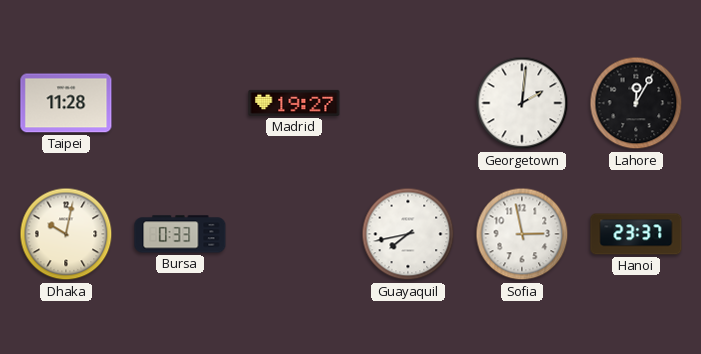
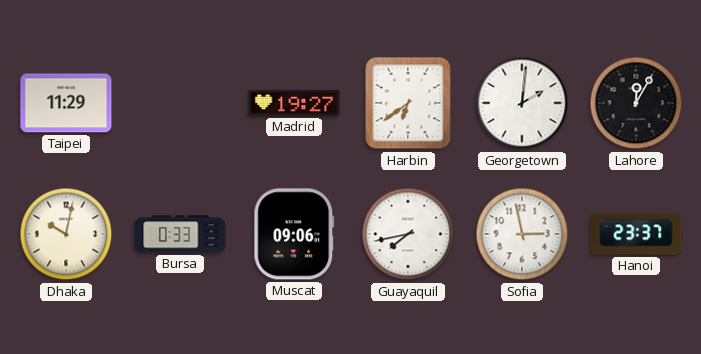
Taipei: 11:28 -> 11:29
Harbin: none -> 6:39
Muscat: none -> 09:06
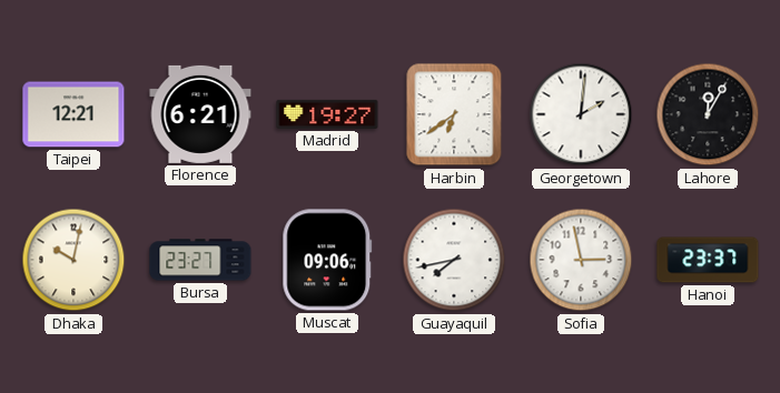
Taipei: 11:29 -> 12:21
Florence: none -> 6:21
Bursa: 0:33 -> 23:27
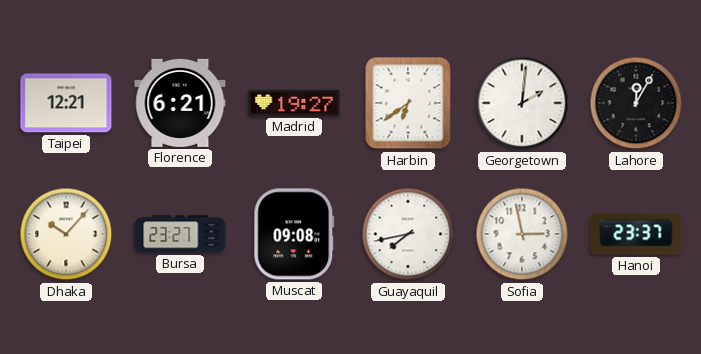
Dhaka: 10:02 -> 10:07
Muscat: 09:06 -> 09:08
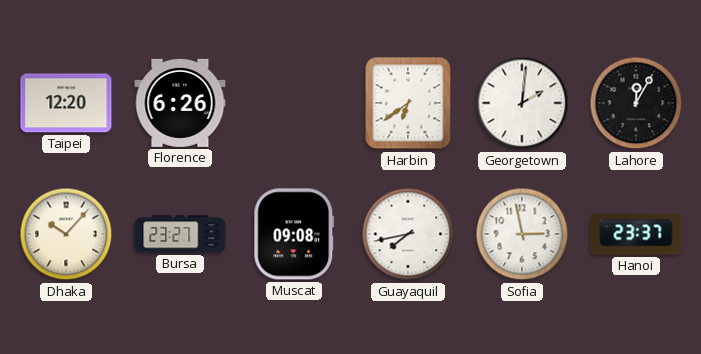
Taipei: 12:21 -> 12:20
Florence: 6:21 -> 6:26
Madrid: 19:27 -> none
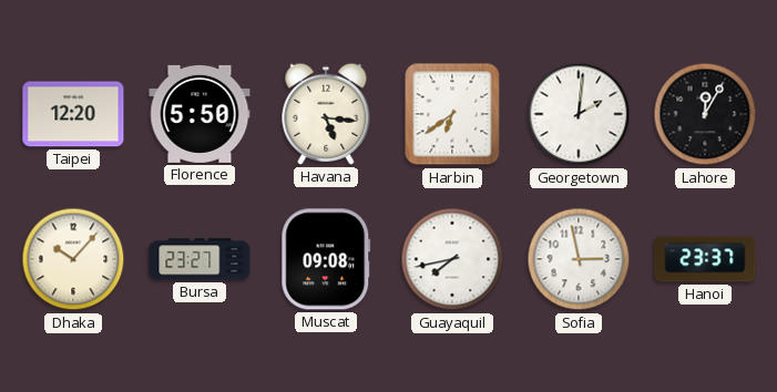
Florence: 6:26 -> 5:50
Havana: none -> 5:16
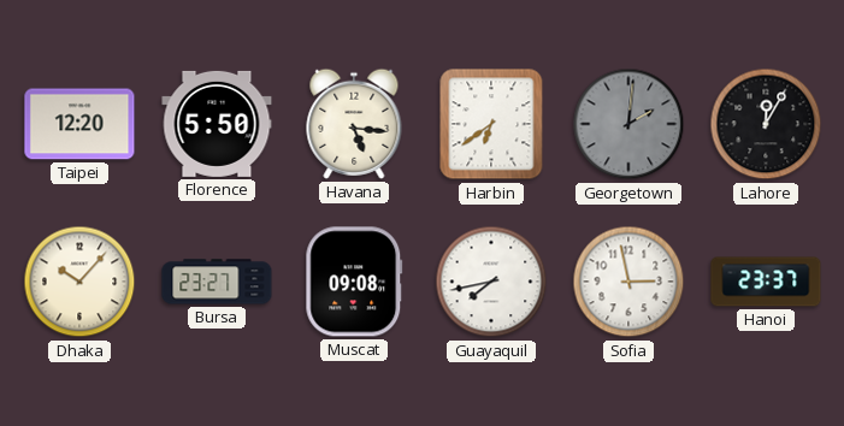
Georgetown dial: white -> grey
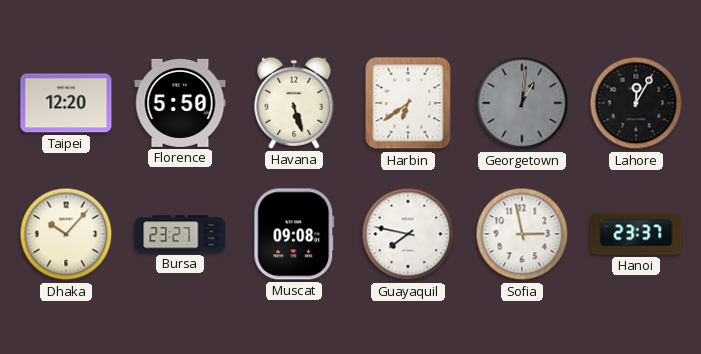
Havana: 5:16 -> 5:27
Georgetown: 2:01 -> 1:01
Guayaquil: 7:43 -> 7:47
